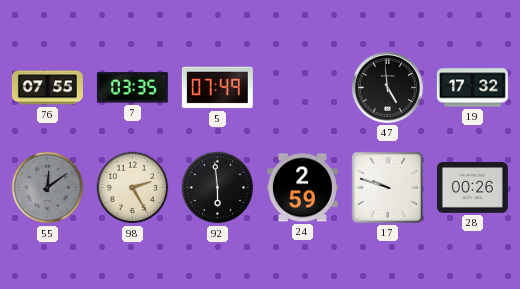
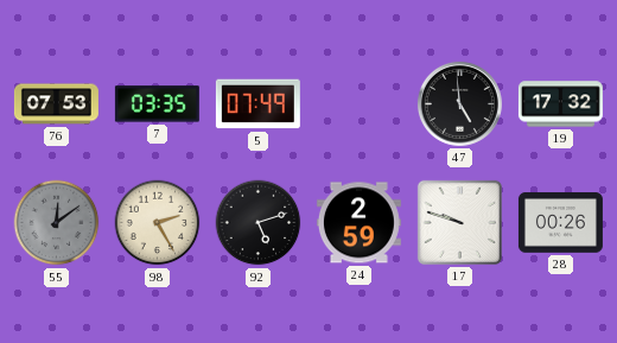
76: 07:55 -> 07:53
92: 5:59 -> 5:12
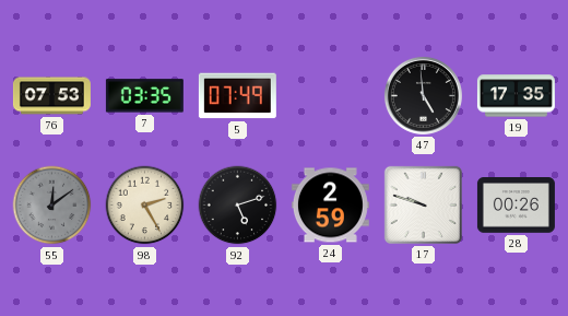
19: 17:32 -> 17:35
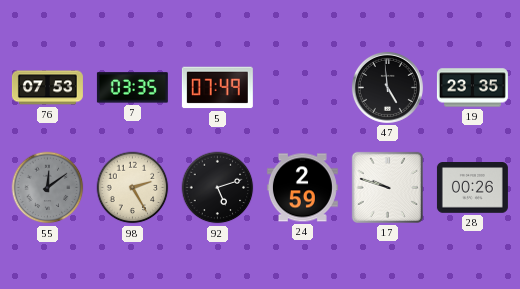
19: 17:35 -> 23:35
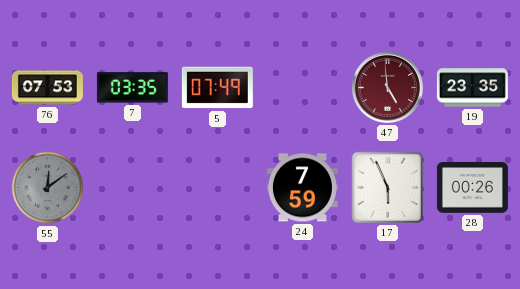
47 dial: black -> burgundy
98: 2:25 -> none
92: 5:12 -> none
24: 2:59 -> 7:59
17: 9:48 -> 5:56
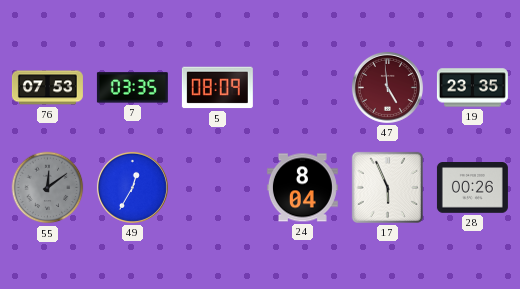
5: 07:49 -> 08:09
49: none -> 12:35
24: 7:59 -> 8:04
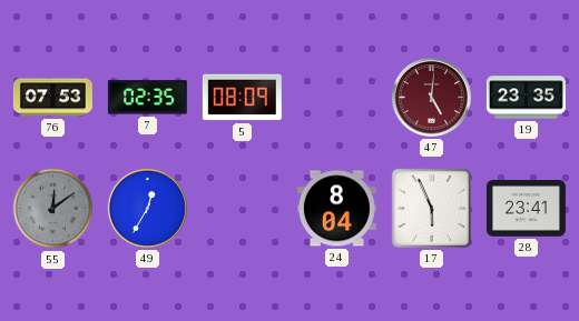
7: 03:35 -> 02:35
47: 4:59 -> 5:01
28: 00:26 -> 23:41
